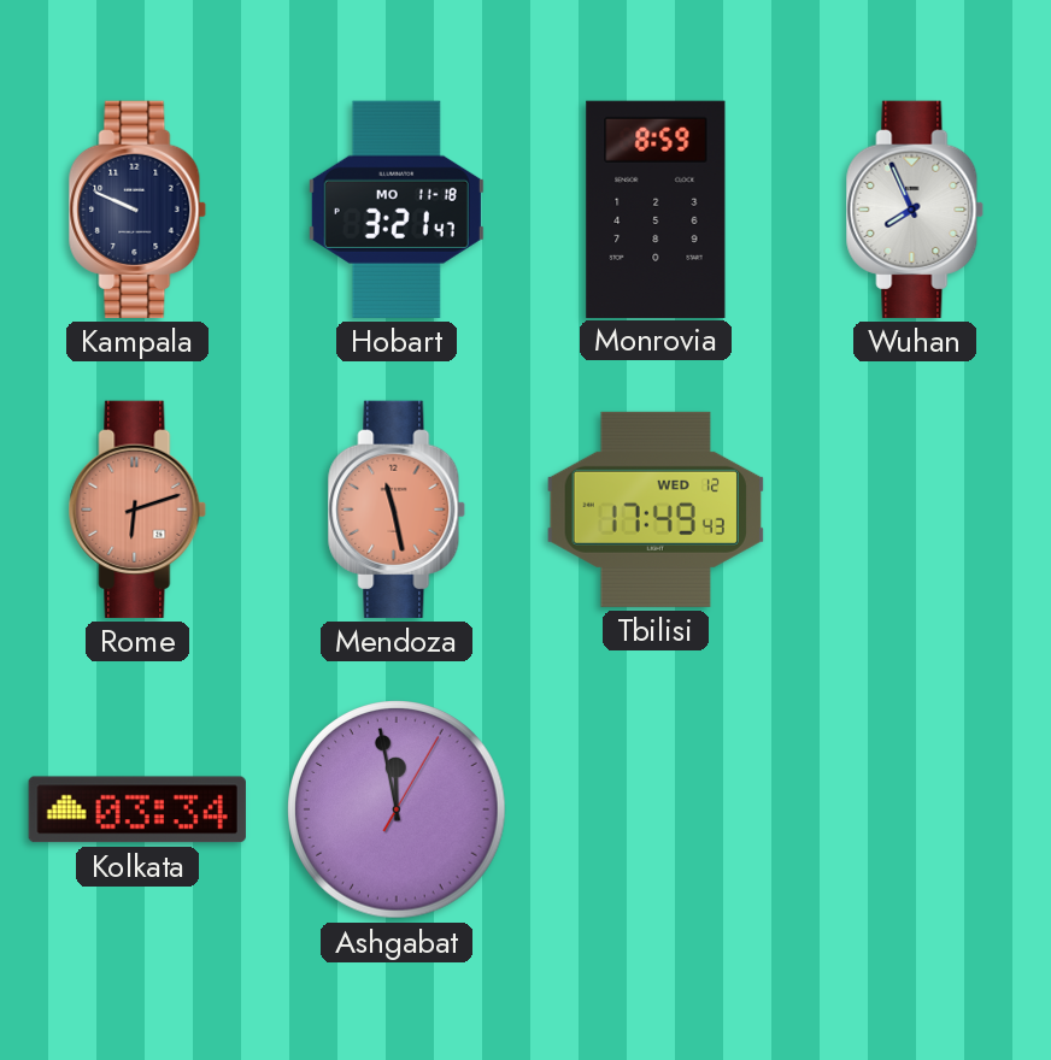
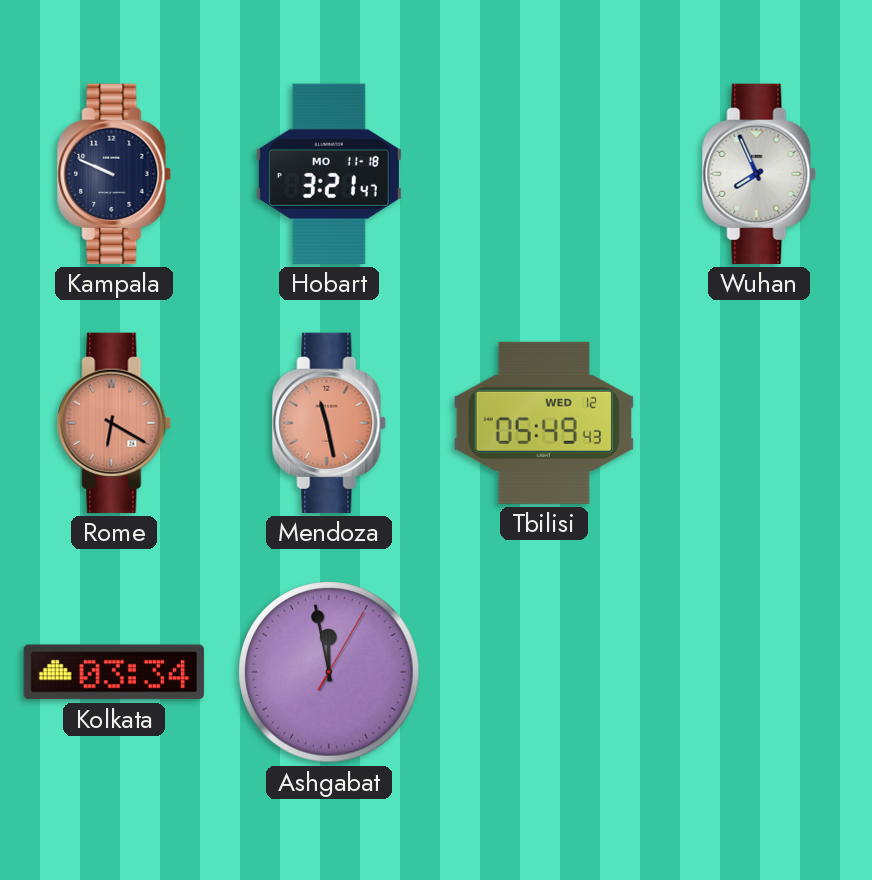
Monrovia: 8:59 -> none
Rome: 6:12 -> 6:20
Tbilisi: 17:49 -> 05:49
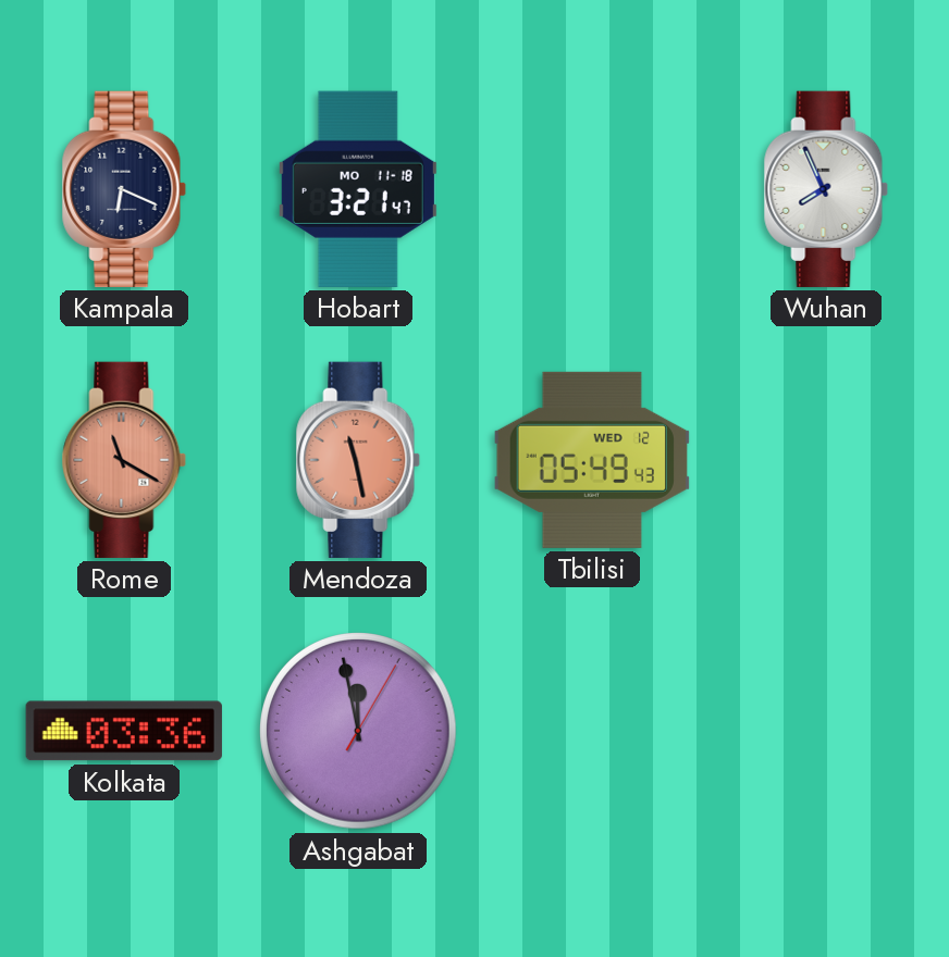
Kampala: 9:49 -> 6:19
Rome: 6:20 -> 11:20
Kolkata: 03:34 -> 03:36
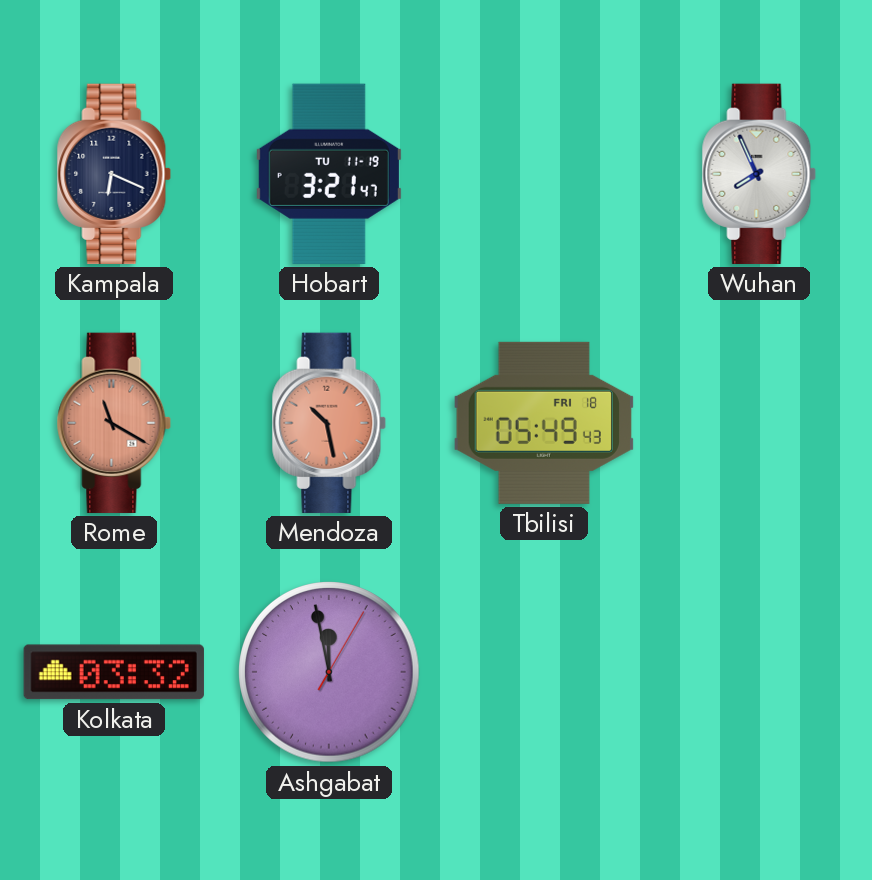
Hobart date: MO 11-18 -> TU 11-19
Mendoza: 11:28 -> 10:28
Tbilisi date: WED 12 -> FRI 18
Kolkata: 03:36 -> 03:32
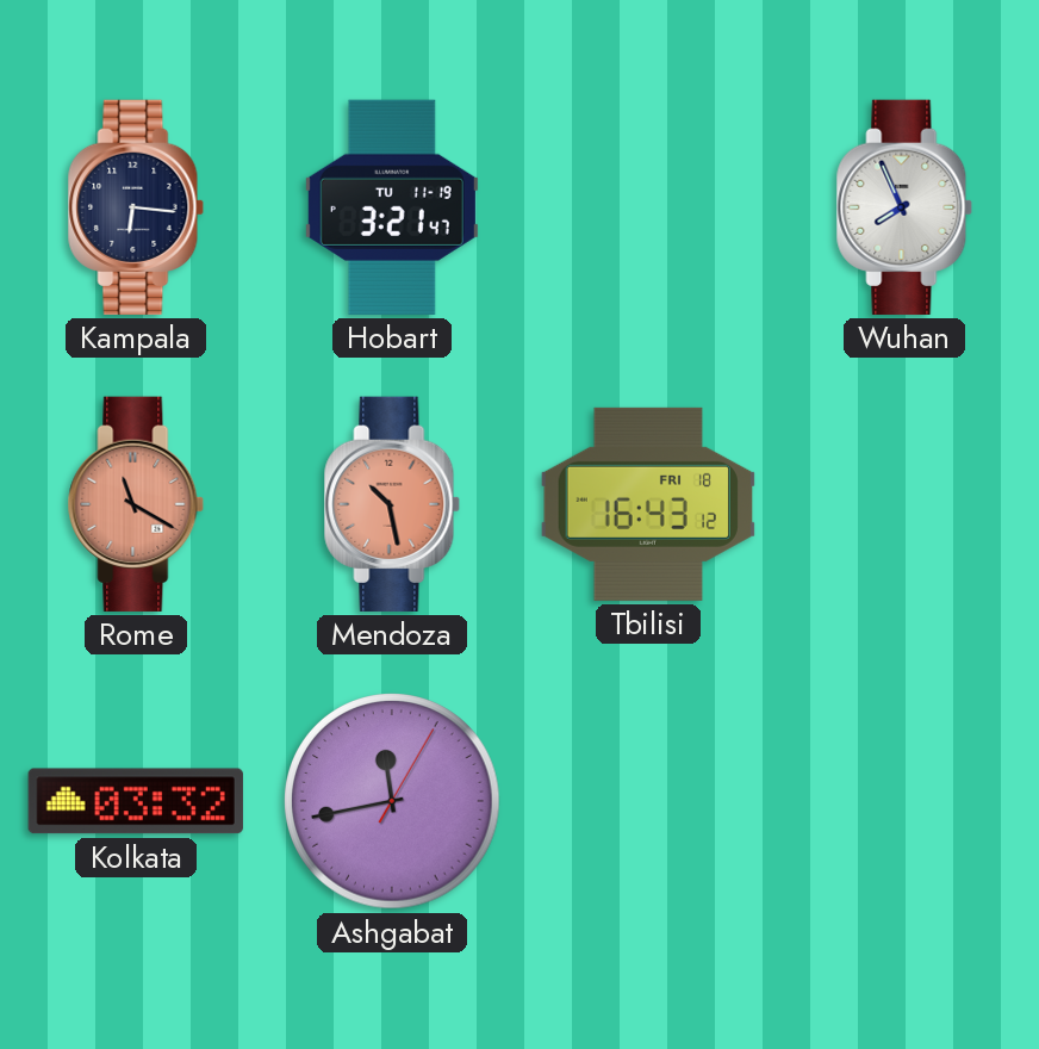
Kampala: 6:19 -> 6:16
Tbilisi: 05:49 -> 16:43
Ashgabat: 11:58 -> 11:43
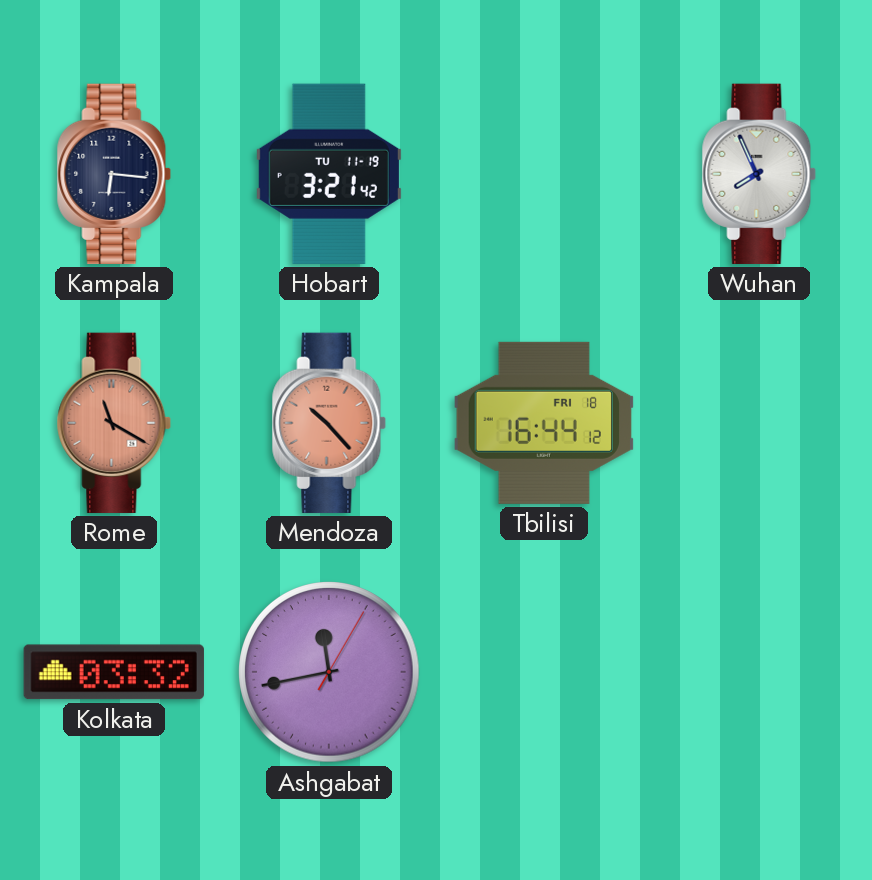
Hobart: 3:21:47 -> 3:21:42
Mendoza: 10:28 -> 10:23
Tbilisi: 16:43 -> 16:44
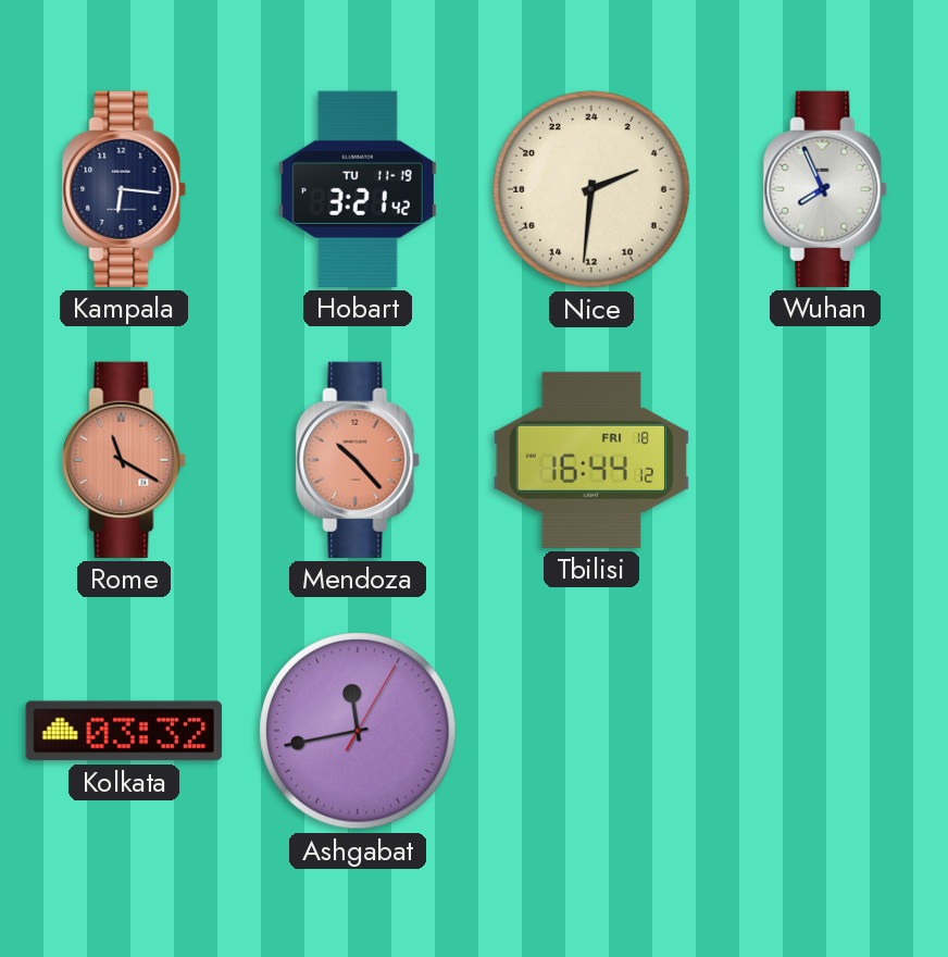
Nice: none -> 4:31
